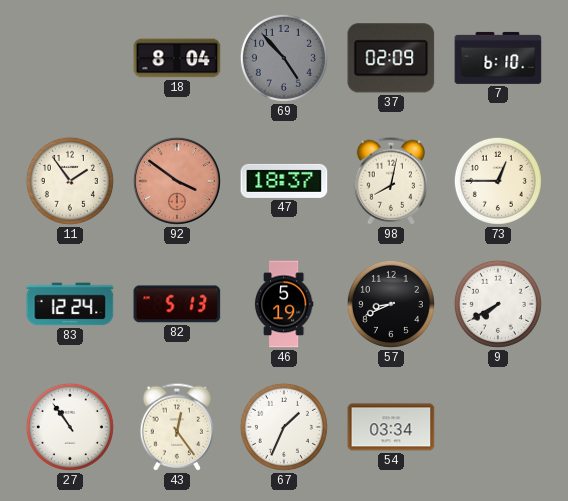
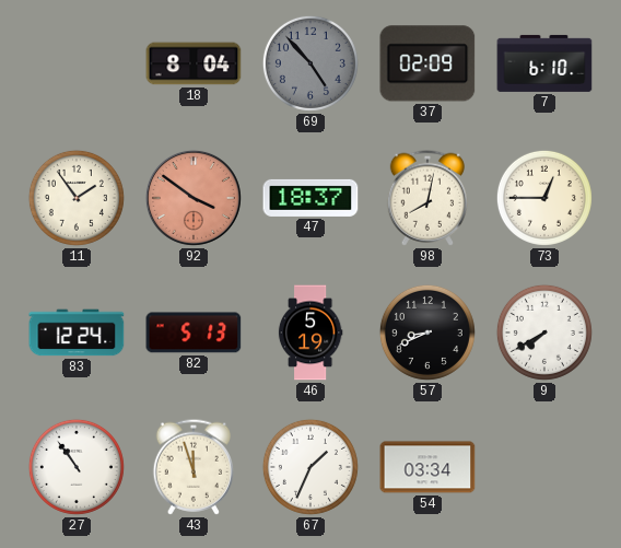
43: 12:24 -> 11:57
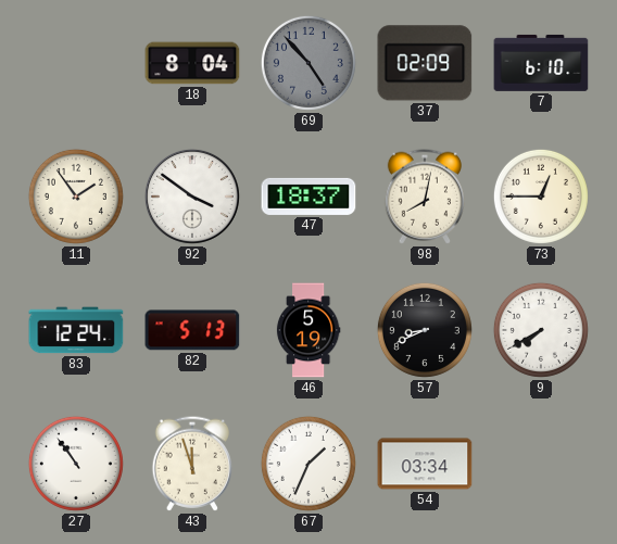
92 dial: salmon -> white
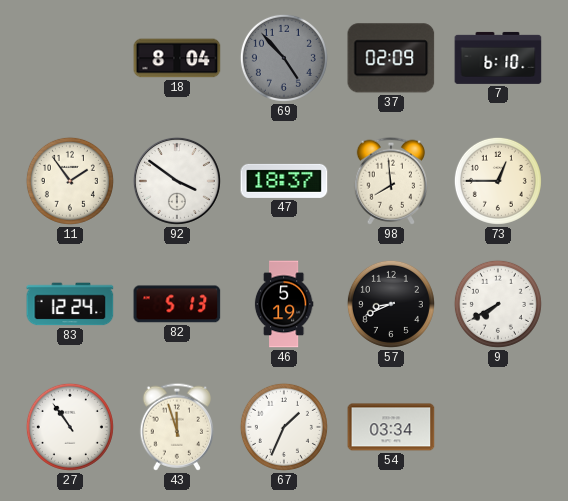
98: 8:02 -> 7:59
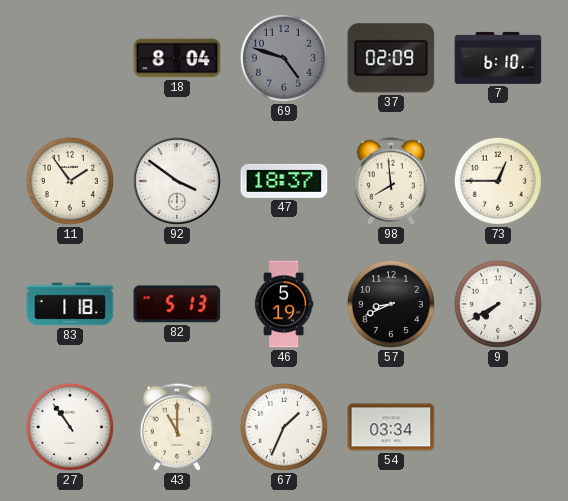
69: 4:53 -> 4:48
83: 12:24 -> 1:18
43: 11:57 -> 11:00
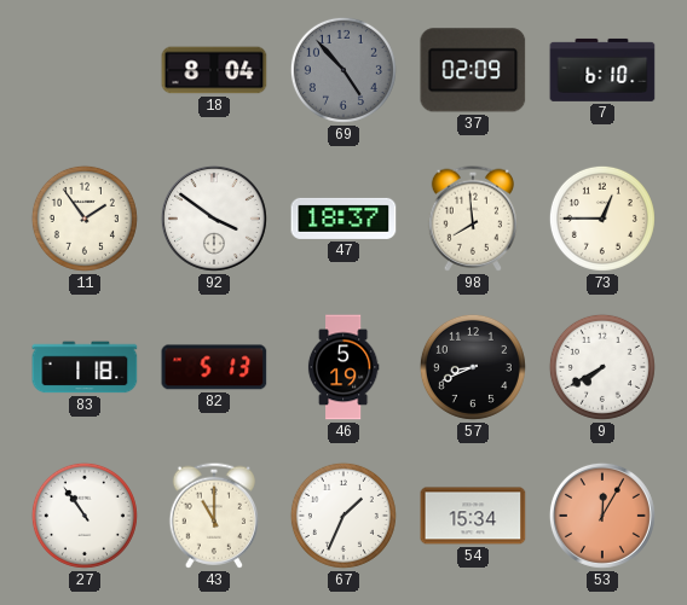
69: 4:48 -> 4:53
54: 03:34 -> 15:34
53: none -> 12:05
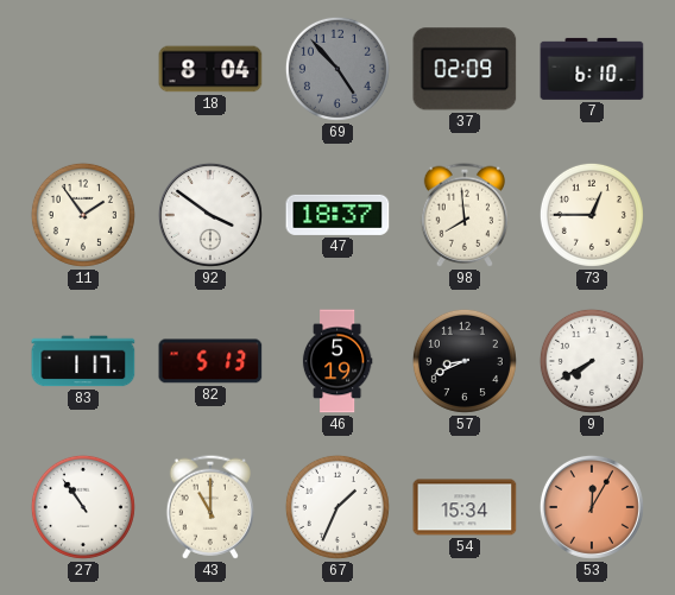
83: 1:18 -> 1:17
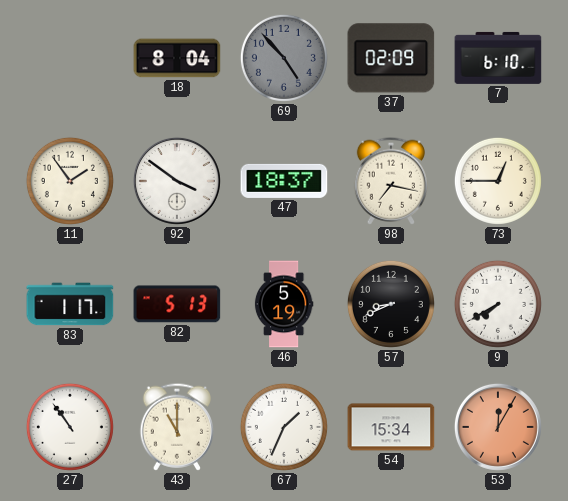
98: 7:59 -> 7:17
